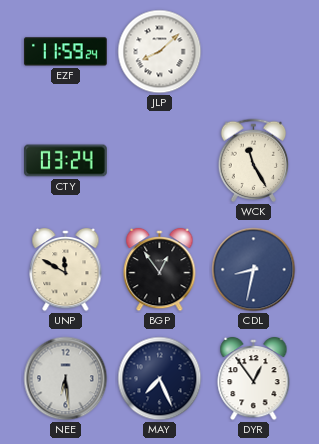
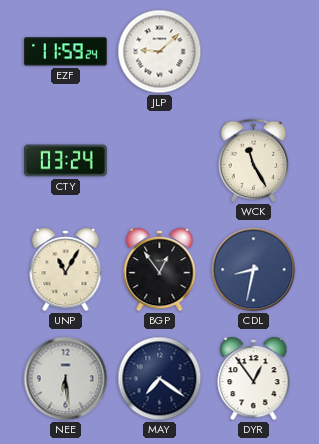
JLP: 8:08 -> 9:08
UNP: 11:50 -> 11:05
MAY: 7:26 -> 7:21
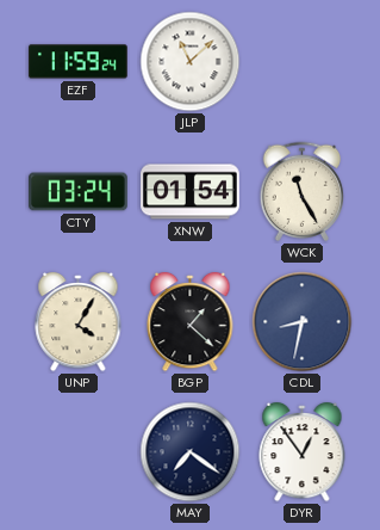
JLP: 9:08 -> 11:08
XNW: none -> 01:54
UNP: 11:05 -> 4:05
BGP: 12:54 -> 1:22
NEE: 6:29 -> none
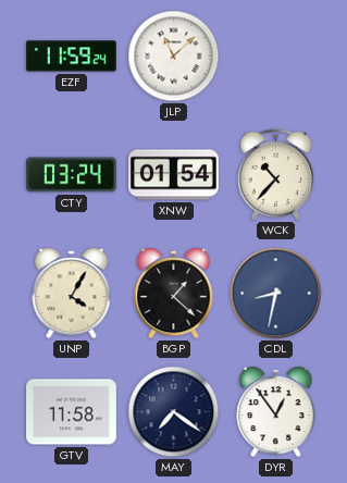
WCK: 11:25 -> 10:37
GTV: none -> 11:58
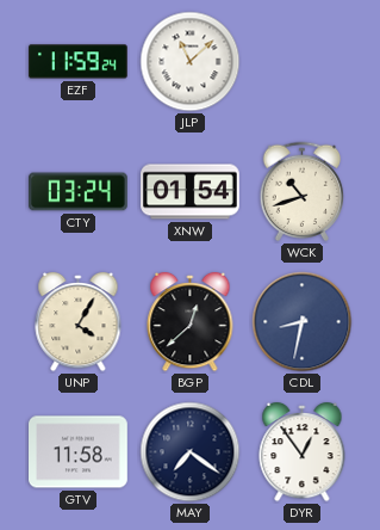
WCK: 10:37 -> 10:42
BGP: 1:22 -> 12:38
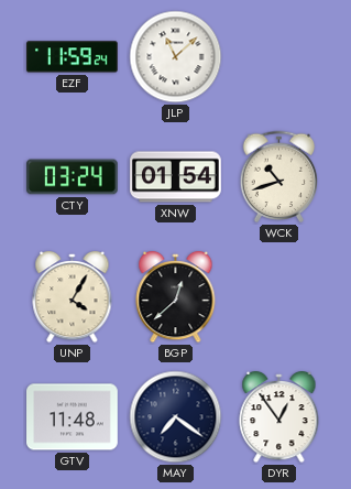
CDL: 8:32 -> none
GTV: 11:58 -> 11:48
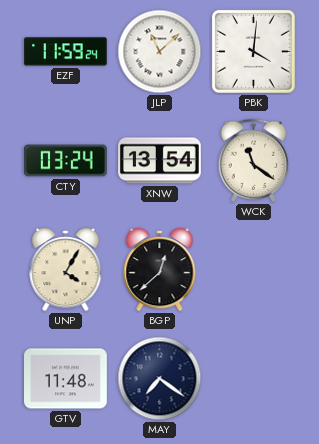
PBK: none -> 4:01
XNW: 01:54 -> 13:54
WCK: 10:42 -> 11:21
DYR: 12:54 -> none
